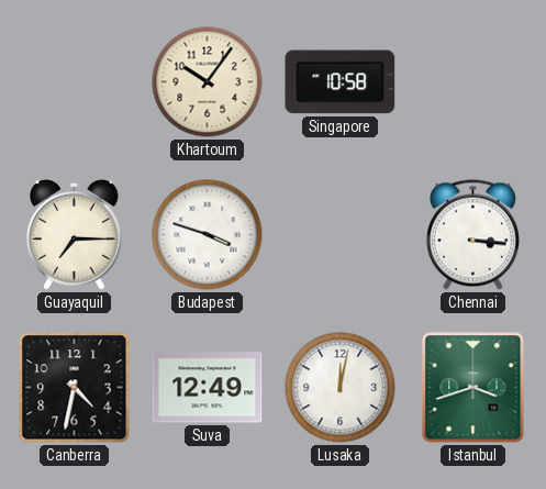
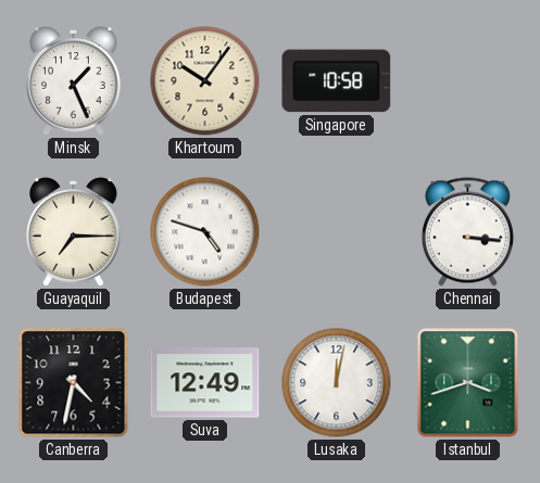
Minsk: none -> 1:26
Budapest: 3:48 -> 4:48
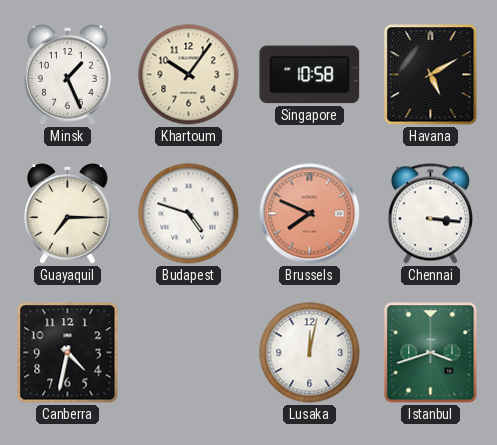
Havana: none -> 5:10
Brussels: none -> 7:49
Suva: 12:49 -> none
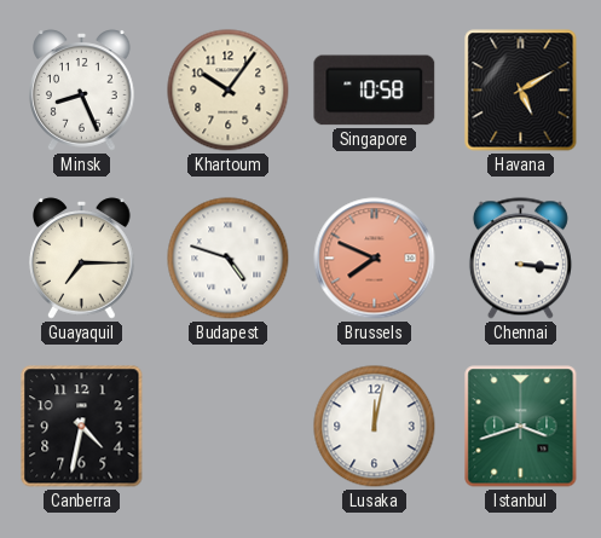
Minsk: 1:26 -> 8:26
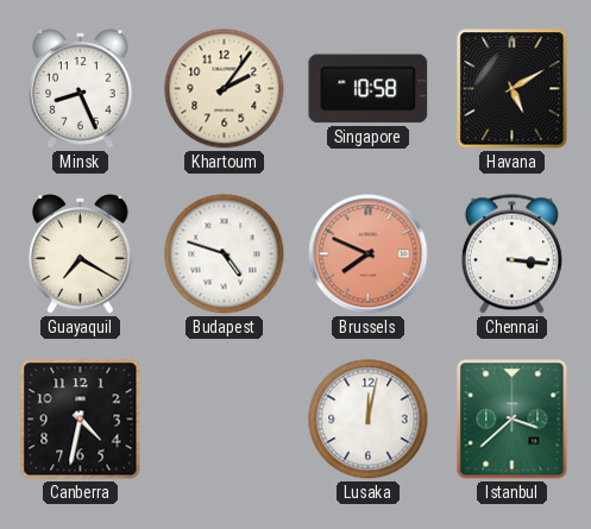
Khartoum: 10:06 -> 2:06
Guayaquil: 7:15 -> 7:20
Istanbul: 3:42 -> 3:38
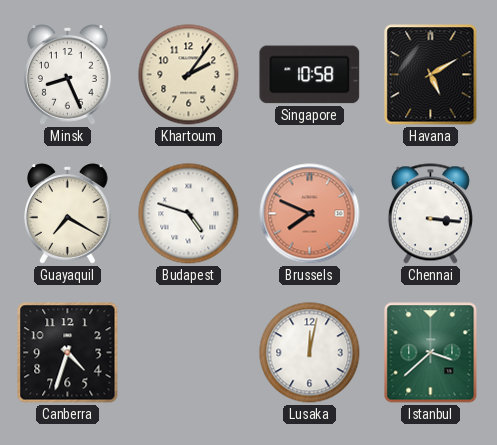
Canberra: 4:32 -> 4:33
